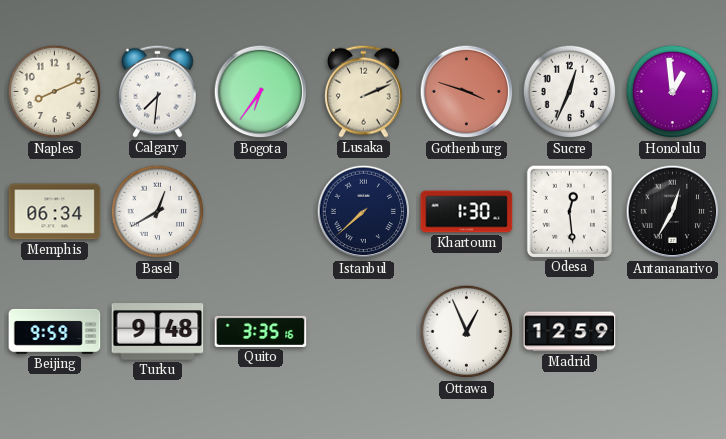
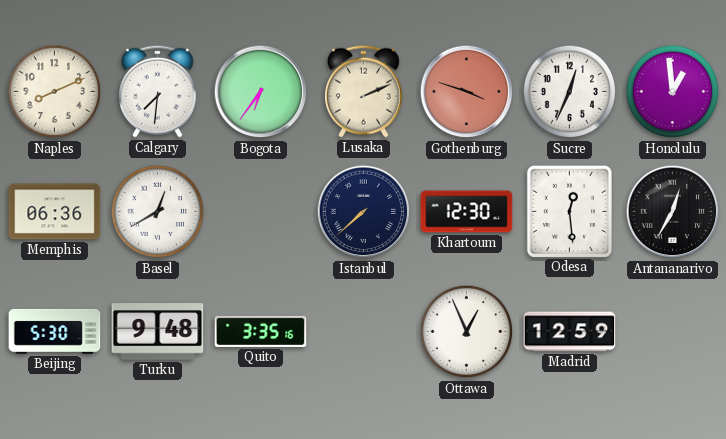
Memphis: 06:34 -> 06:36
Khartoum: 1:30 -> 12:30
Beijing: 9:59 -> 5:30
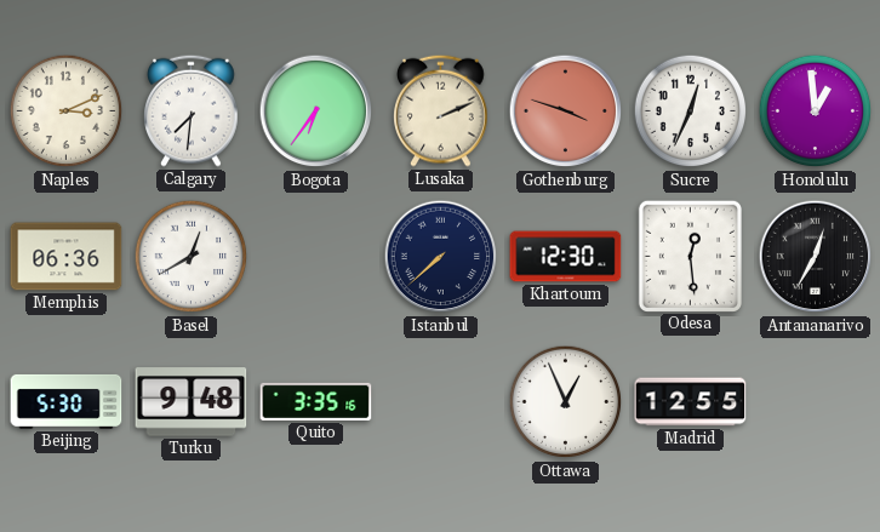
Naples: 8:11 -> 3:11
Madrid: 12:59 -> 12:55
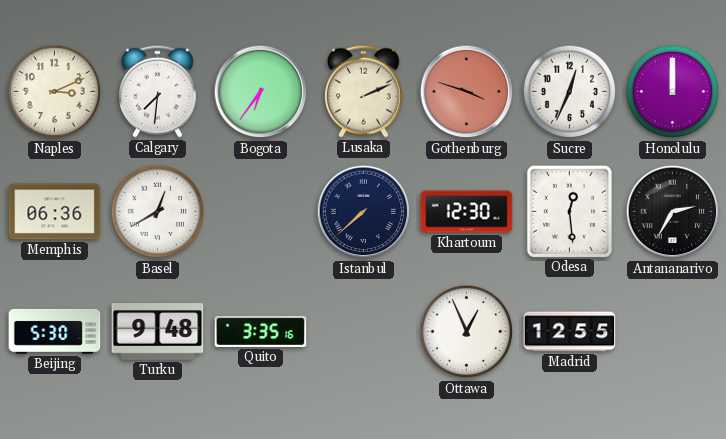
Honolulu: 12:59 -> 12:00
Antananarivo: 12:35 -> 2:35
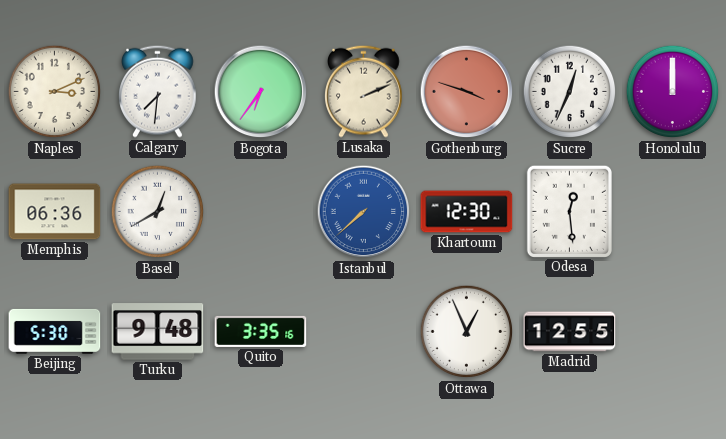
Istanbul dial: navy -> blue
Antananarivo: 2:35 -> none
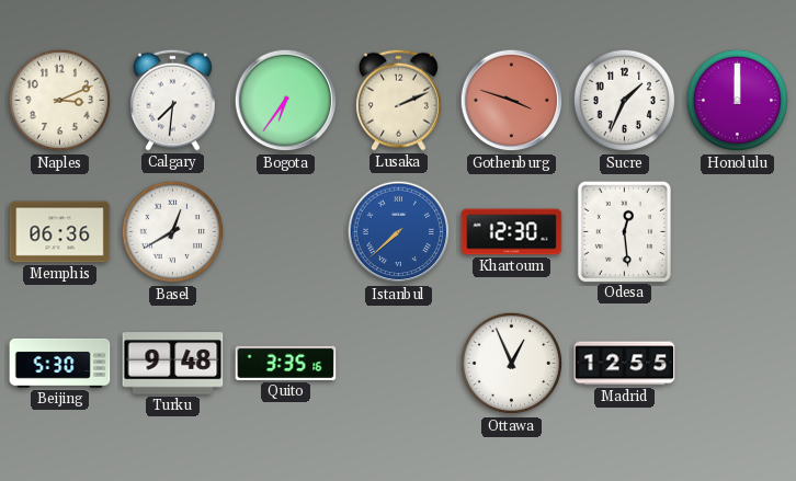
Sucre: 12:34 -> 1:34
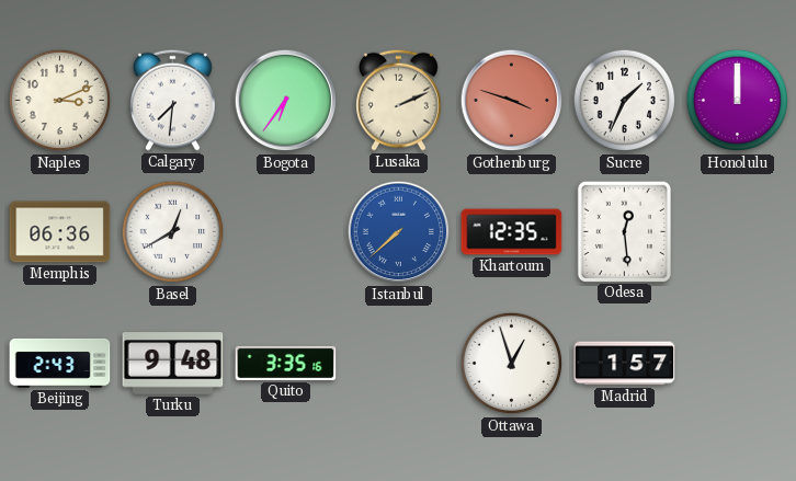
Khartoum: 12:30 -> 12:35
Beijing: 5:30 -> 2:43
Ottawa: 12:56 -> 12:57
Madrid: 12:55 -> 1:57
